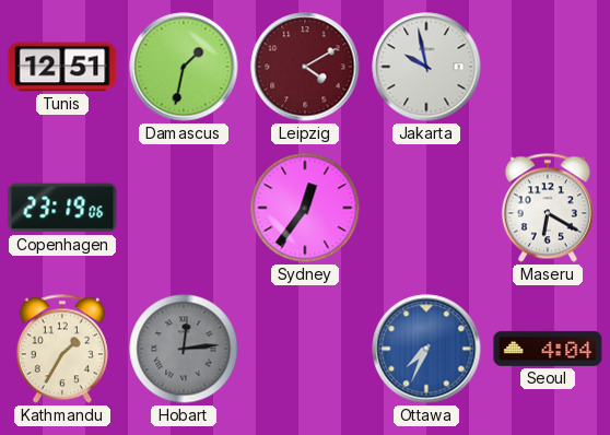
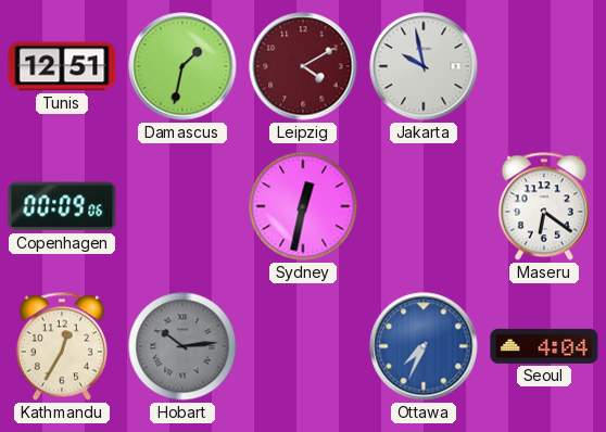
Copenhagen: 23:19 -> 00:09
Sydney: 12:36 -> 12:32
Maseru: 6:20 -> 6:21
Kathmandu: 1:35 -> 12:35
Hobart: 12:14 -> 10:14
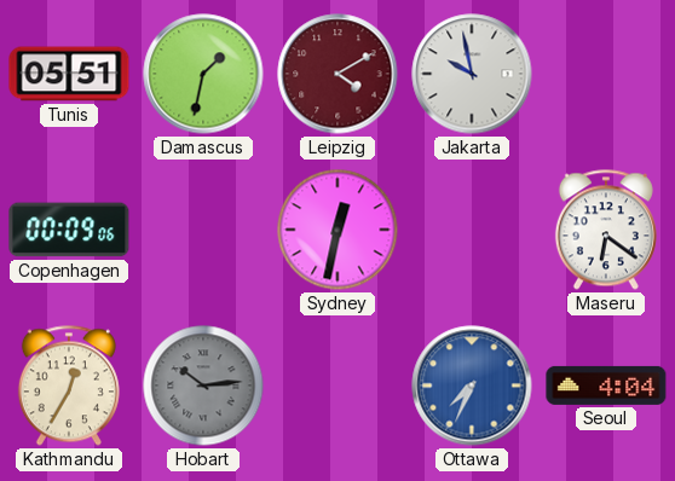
Tunis: 12:51 -> 05:51
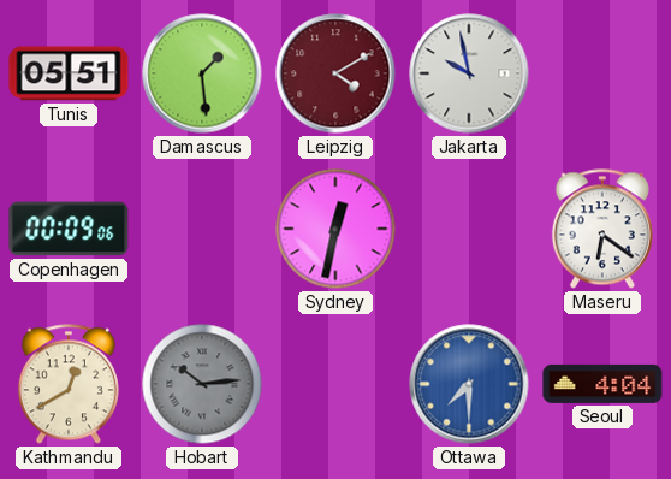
Damascus: 1:32 -> 1:29
Kathmandu: 12:35 -> 12:40
Ottawa: 7:34 -> 7:30
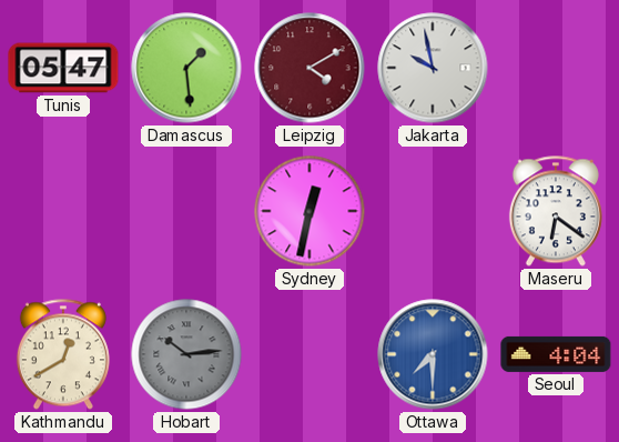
Tunis: 05:51 -> 05:47
Copenhagen: 00:09 -> none
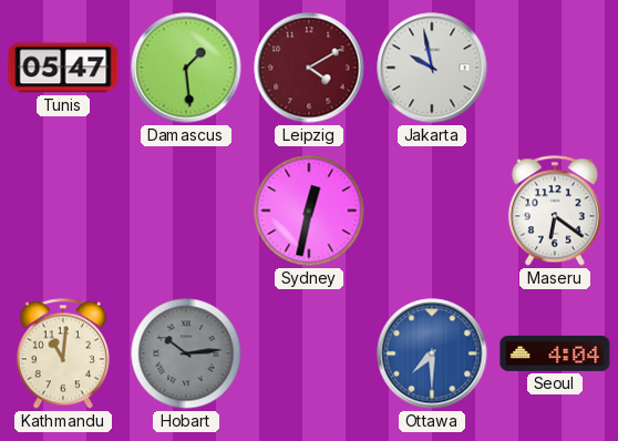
Kathmandu: 12:40 -> 11:01
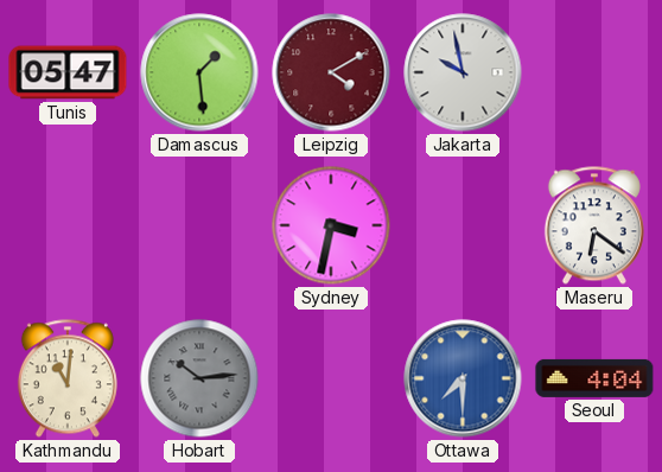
Sydney: 12:32 -> 3:32
